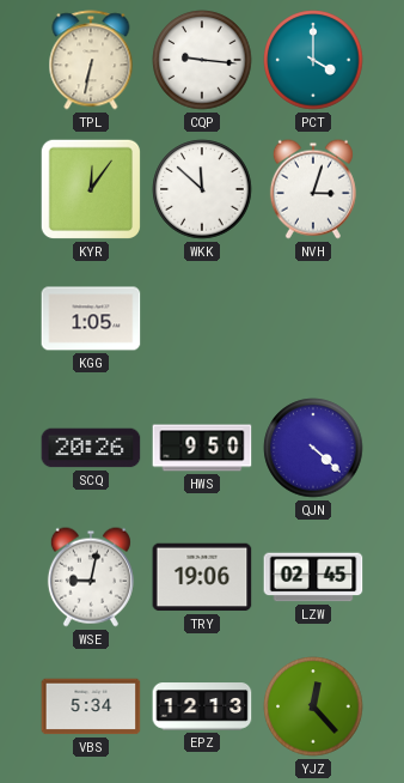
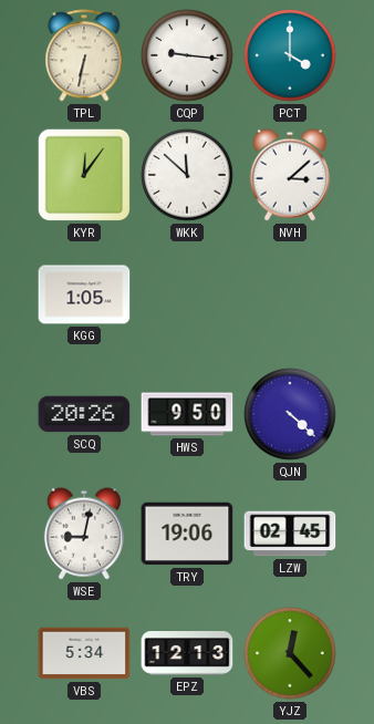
NVH: 3:03 -> 3:08
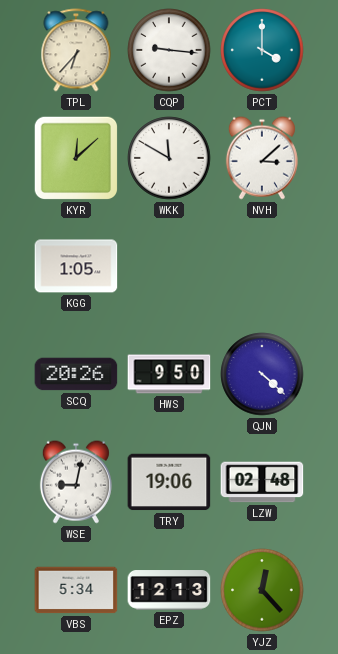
TPL: 6:32 -> 6:37
KYR: 12:06 -> 12:08
WKK: 11:52 -> 11:50
LZW: 02:45 -> 02:48
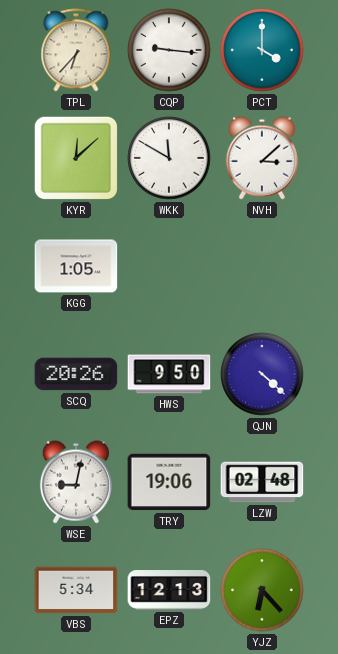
YJZ: 12:23 -> 6:23
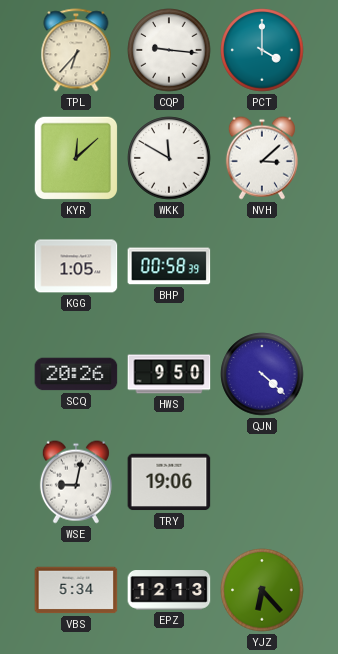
BHP: none -> 00:58
LZW: 02:48 -> none
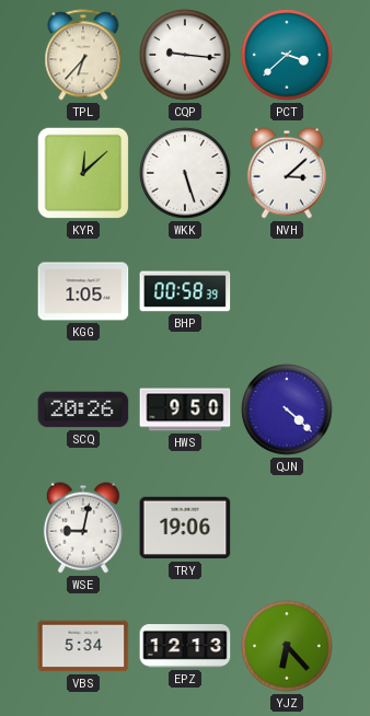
PCT: 4:00 -> 3:38
WKK: 11:50 -> 5:27
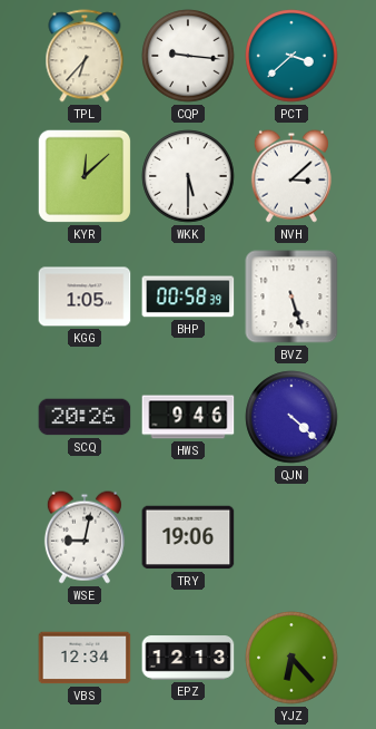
WKK: 5:27 -> 5:30
BVZ: none -> 5:27
HWS: 9:50 -> 9:46
VBS: 5:34 -> 12:34
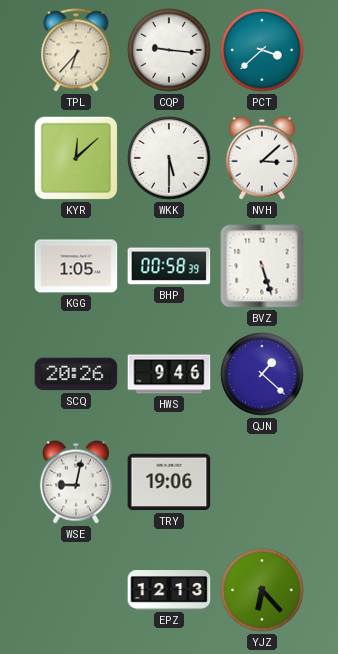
QJN: 4:22 -> 1:22
VBS: 12:34 -> none
